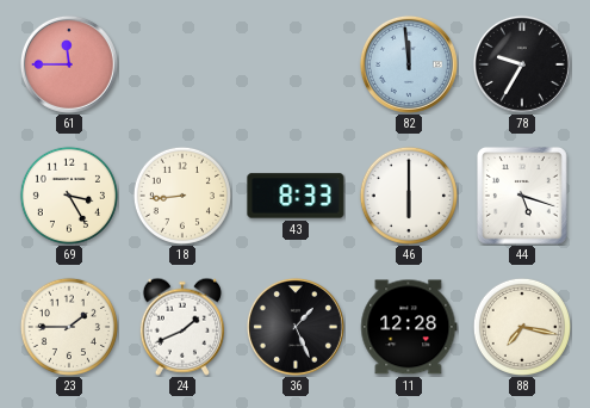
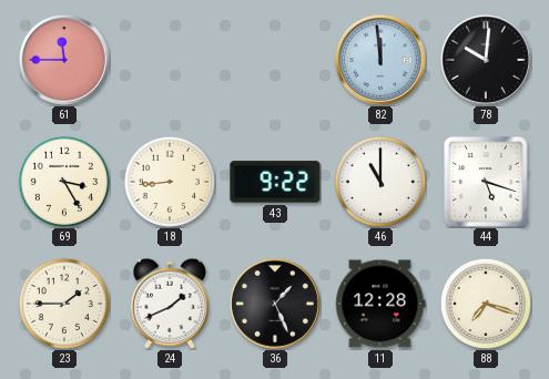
78: 9:35 -> 10:01
43: 8:33 -> 9:22
46: 6:00 -> 11:00
88: 7:17 -> 7:18
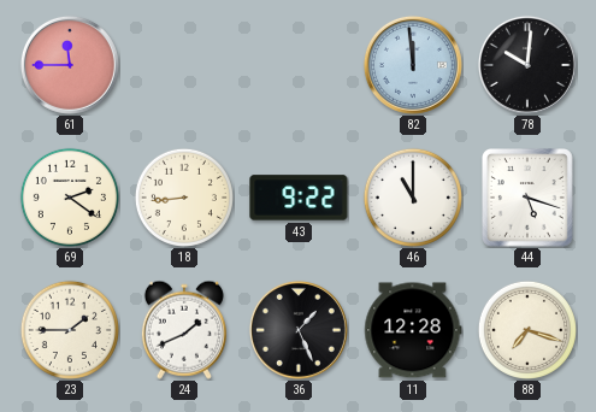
69: 3:25 -> 2:21
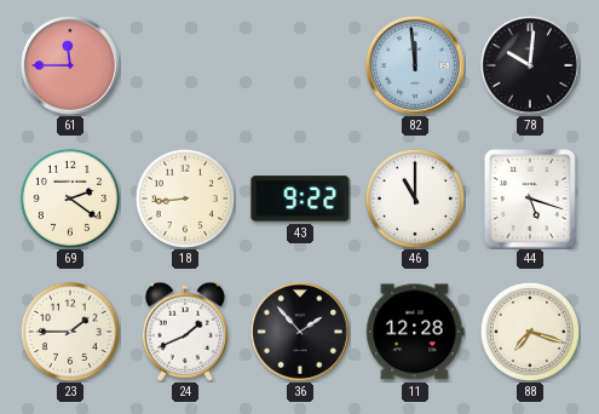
36: 1:26 -> 1:53
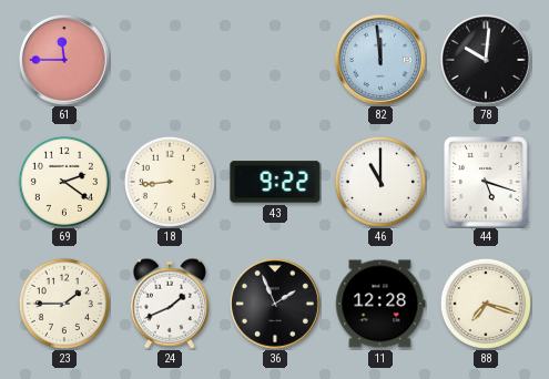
36: 1:53 -> 1:56
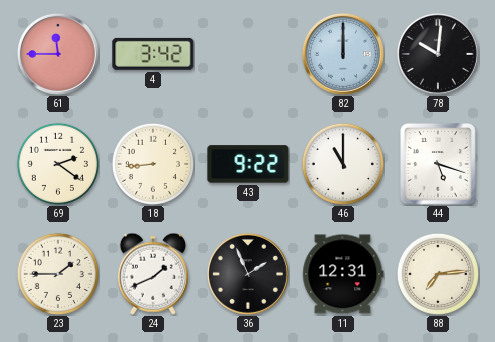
4: none -> 3:42
82: 11:59 -> 12:00
11: 12:28 -> 12:31
88: 7:18 -> 7:14
